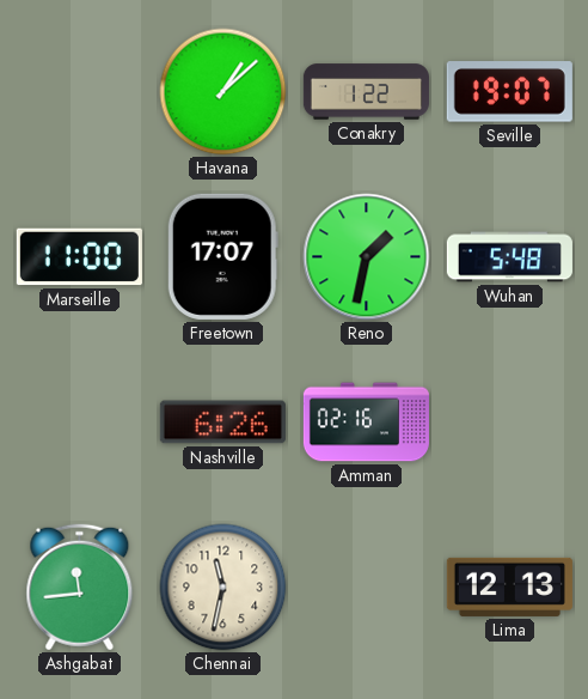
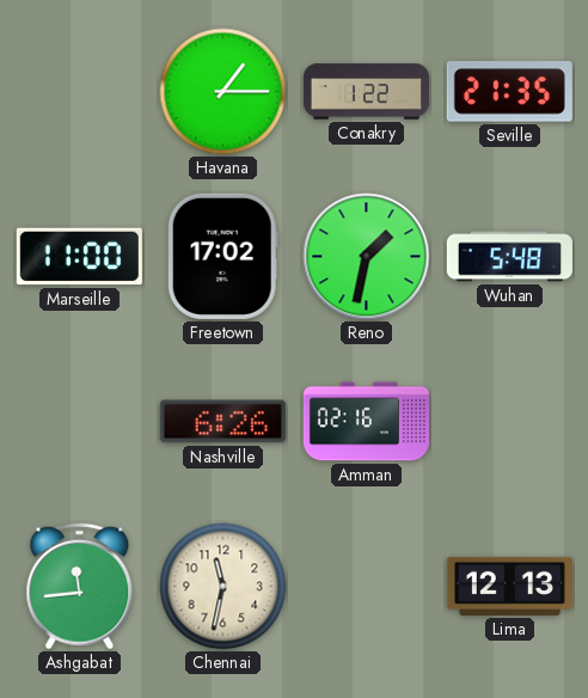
Havana: 1:08 -> 1:15
Seville: 19:07 -> 21:35
Freetown: 17:07 -> 17:02
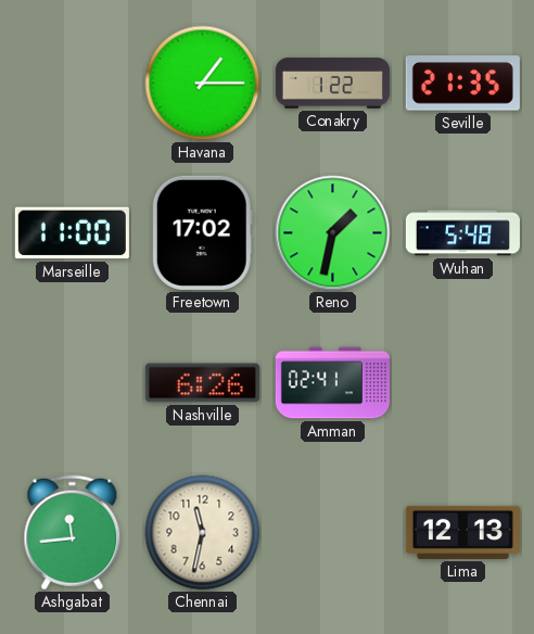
Amman: 02:16 -> 02:41
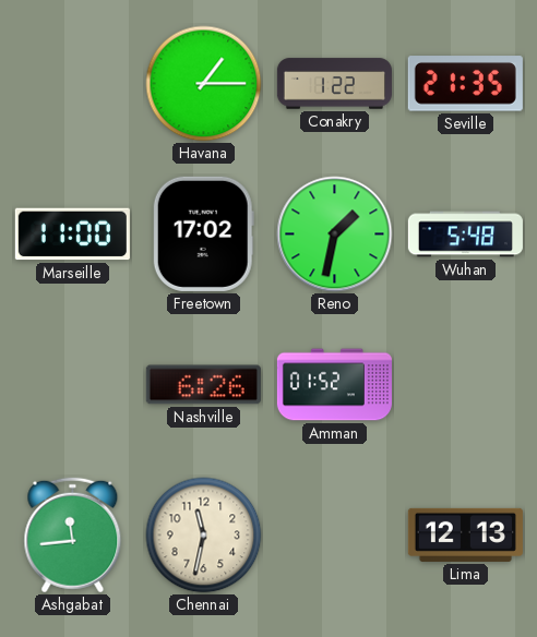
Amman: 02:41 -> 01:52
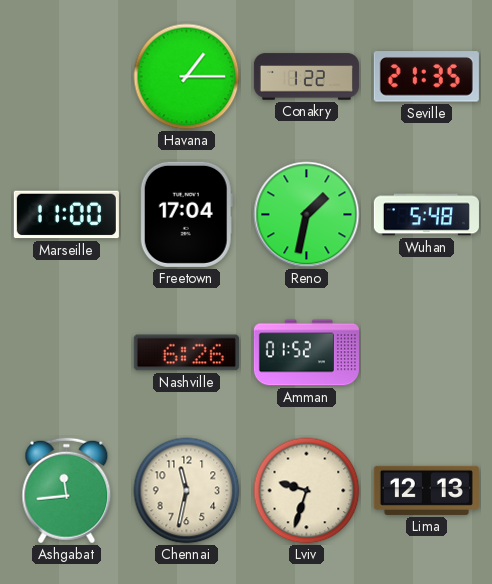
Freetown: 17:02 -> 17:04
Lviv: none -> 9:33
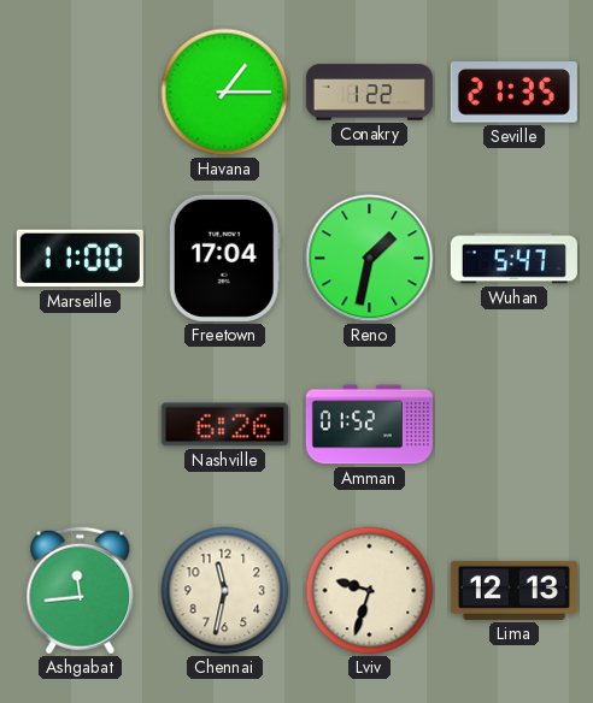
Wuhan: 5:48 -> 5:47
